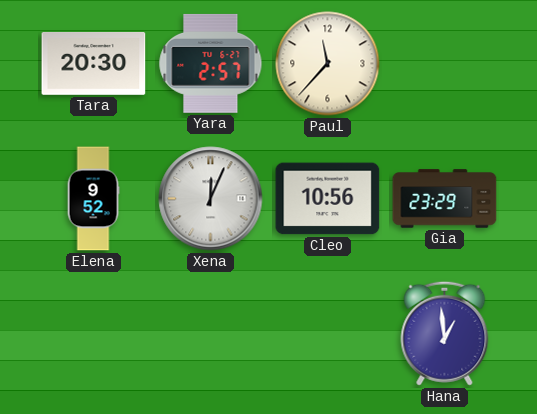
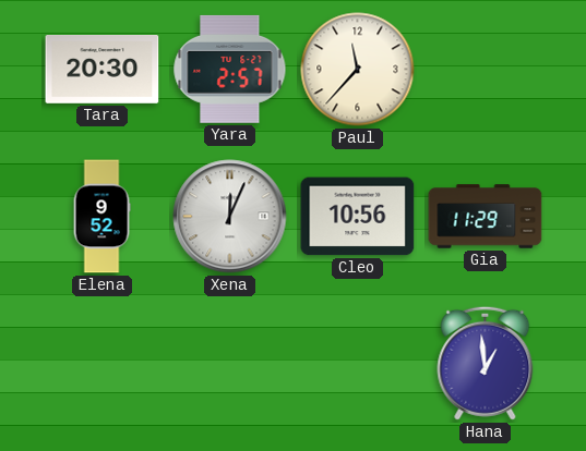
Gia: 23:29 -> 11:29
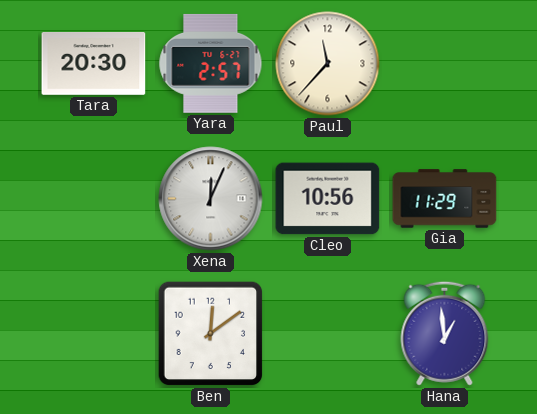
Elena: 9:52 -> none
Ben: none -> 12:09
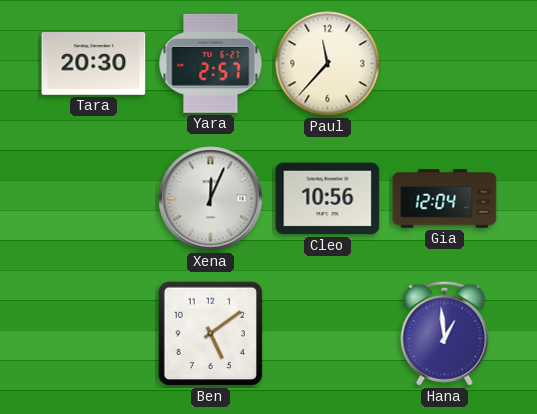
Gia: 11:29 -> 12:04
Ben: 12:09 -> 5:09
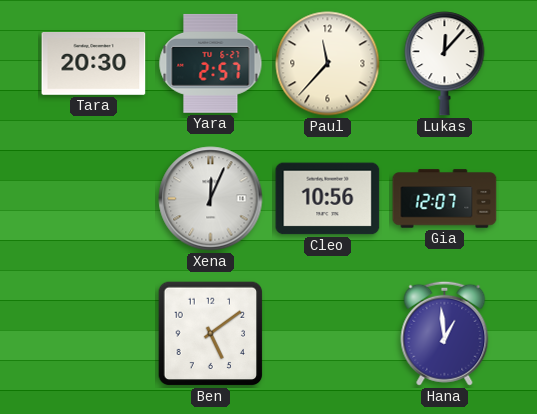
Lukas: none -> 12:07
Gia: 12:04 -> 12:07
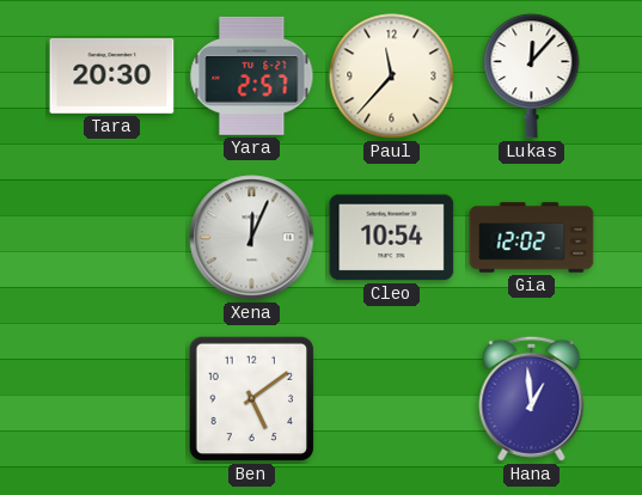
Cleo: 10:56 -> 10:54
Gia: 12:07 -> 12:02
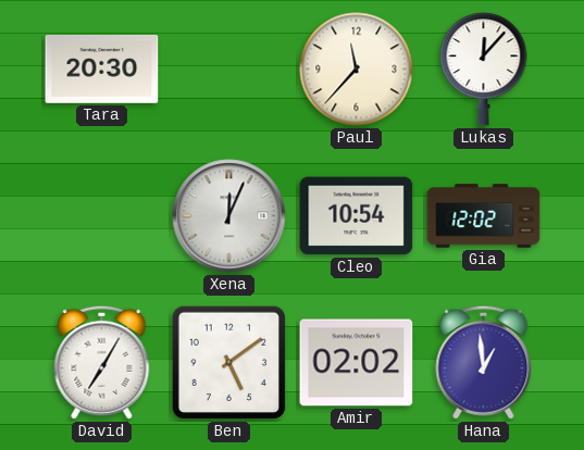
Yara: 2:57 -> none
David: none -> 7:05
Amir: none -> 02:02
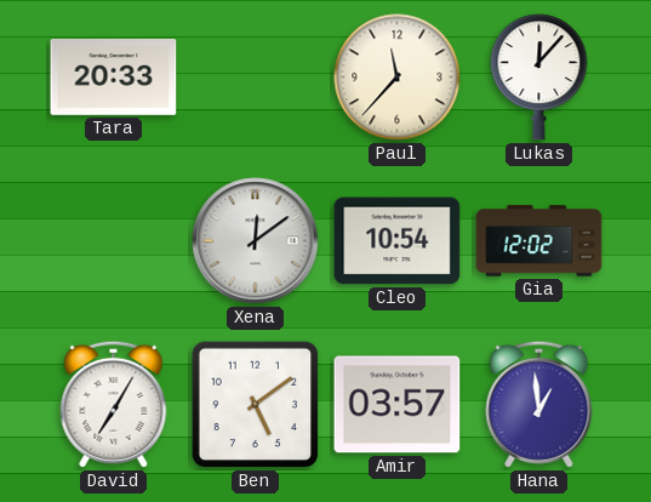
Tara: 20:30 -> 20:33
Xena: 12:04 -> 12:09
Amir: 02:02 -> 03:57
